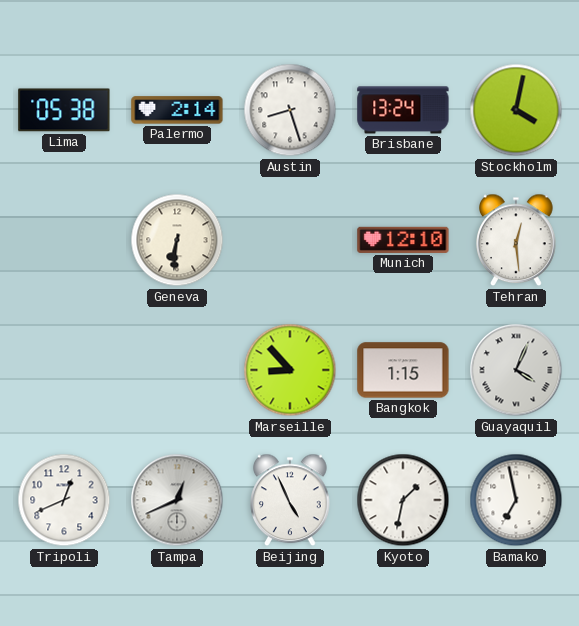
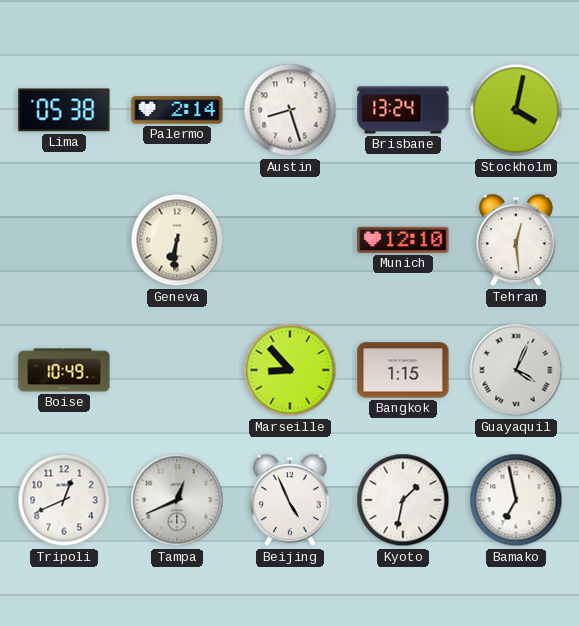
Boise: none -> 10:49
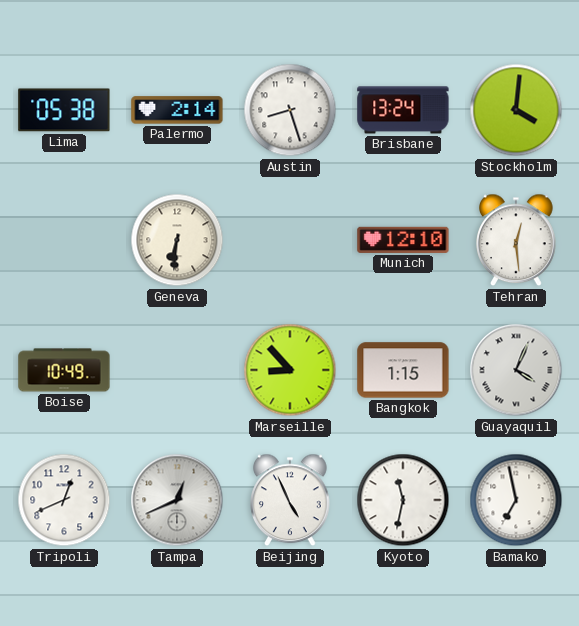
Stockholm: 4:02 -> 4:01
Kyoto: 1:32 -> 11:32
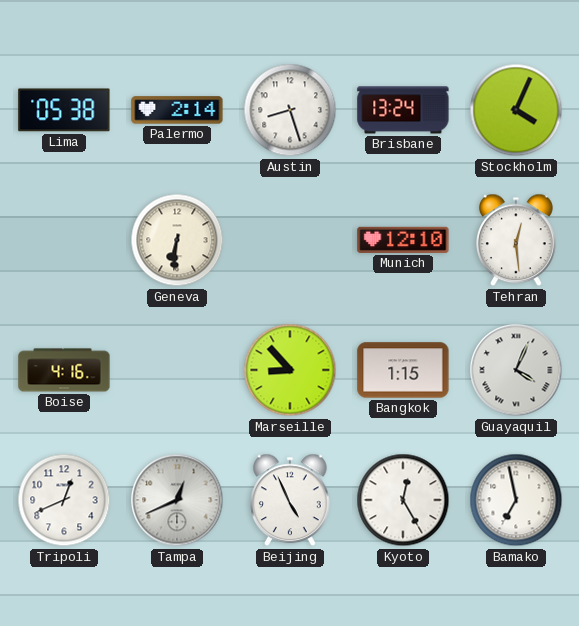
Stockholm: 4:01 -> 4:04
Boise: 10:49 -> 4:16
Kyoto: 11:32 -> 12:25
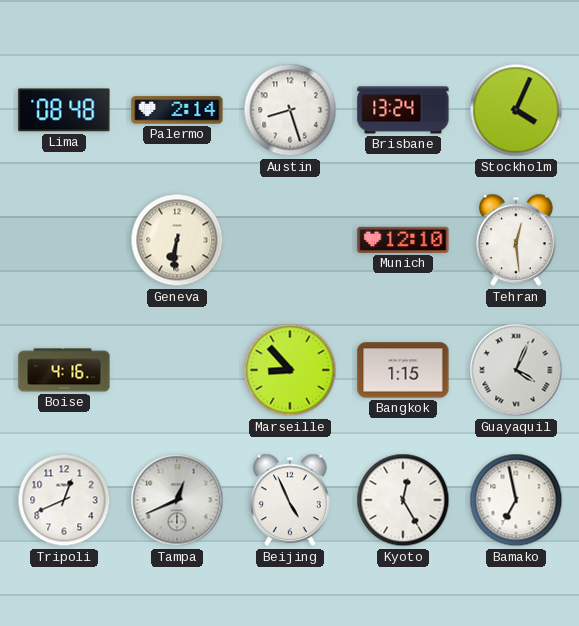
Lima: 05:38 -> 08:48
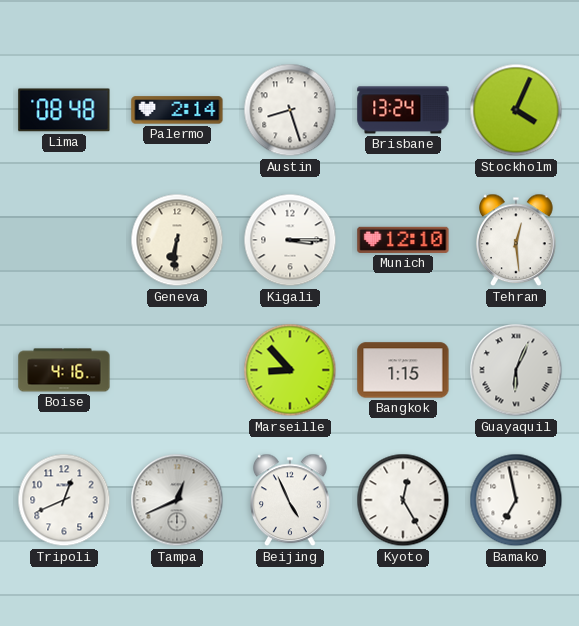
Kigali: none -> 3:15
Guayaquil: 4:04 -> 6:04
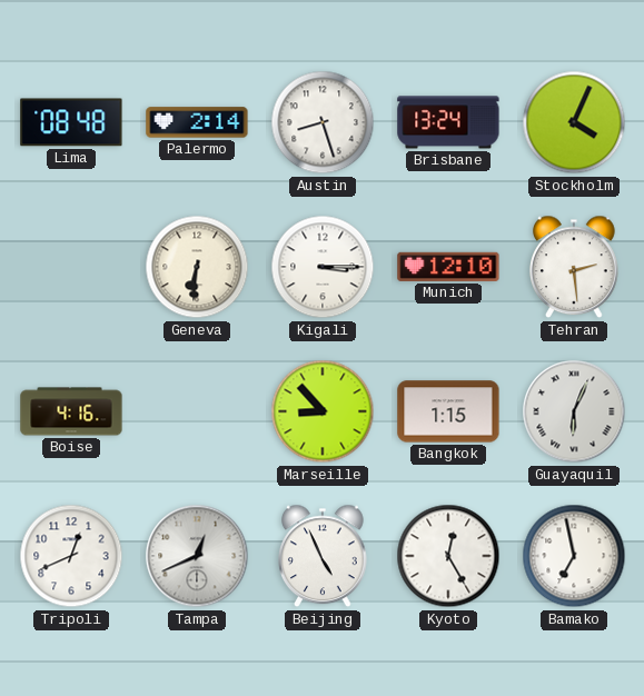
Tehran: 12:29 -> 2:29
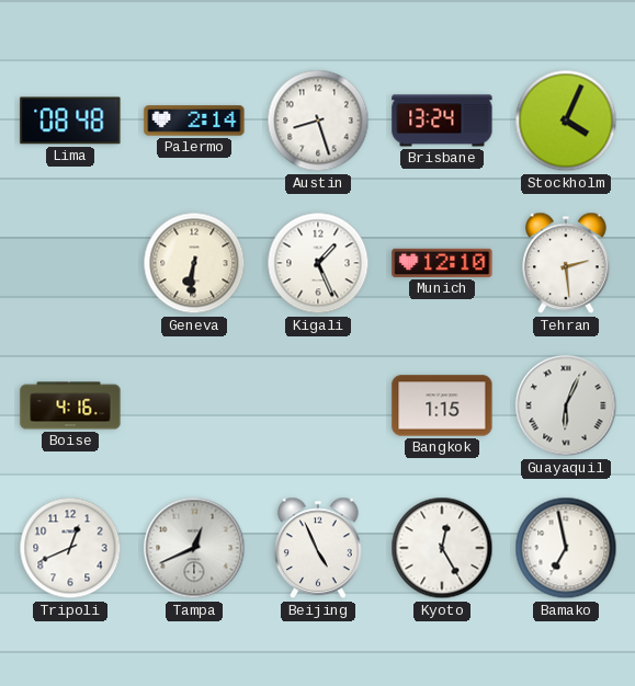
Kigali: 3:15 -> 1:26
Marseille: 8:53 -> none
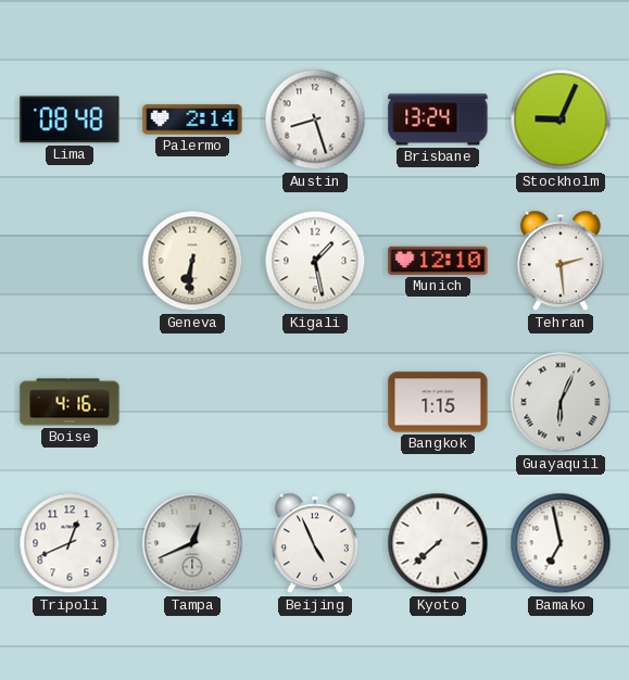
Stockholm: 4:04 -> 9:04
Kigali: 1:26 -> 1:28
Kyoto: 12:25 -> 7:38
